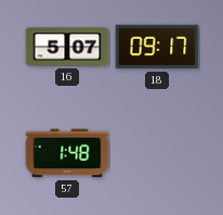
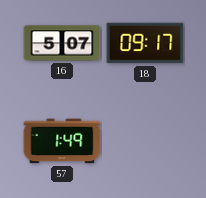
57: 1:48 -> 1:49
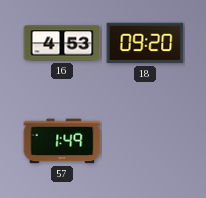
16: 5:07 -> 4:53
18: 09:17 -> 09:20
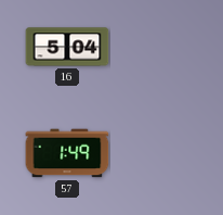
16: 4:53 -> 5:04
18: 09:20 -> none
